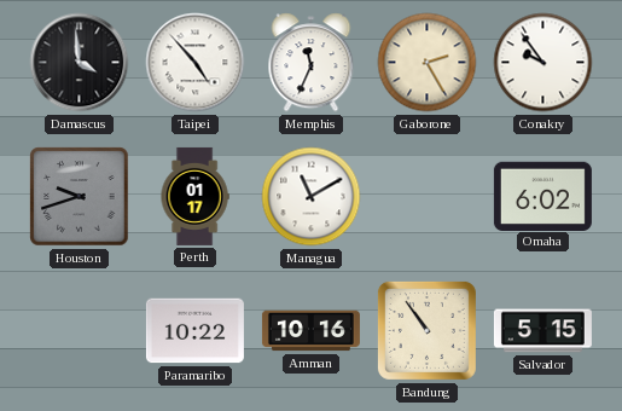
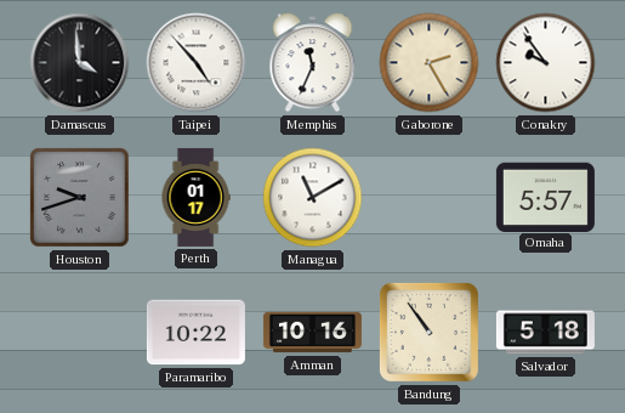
Omaha: 6:02 -> 5:57
Salvador: 5:15 -> 5:18
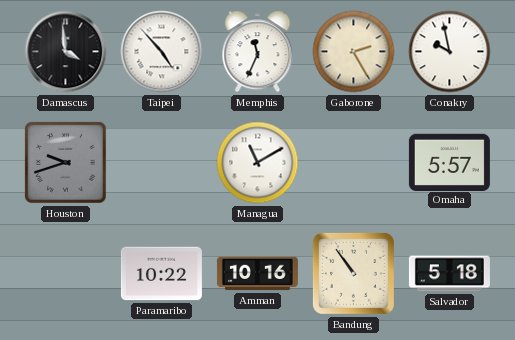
Conakry: 9:54 -> 9:58
Perth: 01:17 -> none
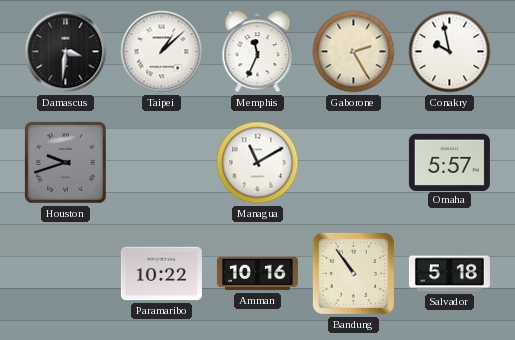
Damascus: 3:59 -> 3:31
Taipei: 4:53 -> 1:08
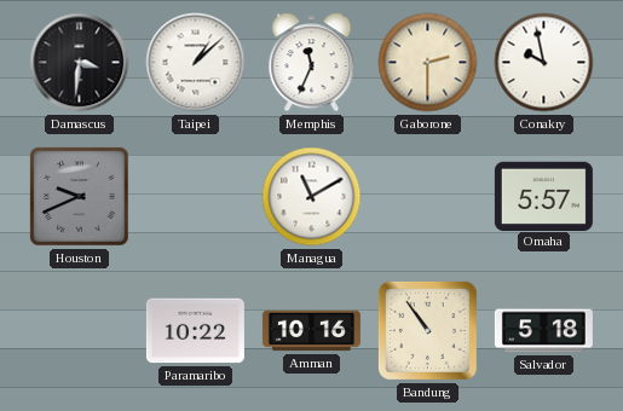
Gaborone: 2:25 -> 2:30
Houston: 9:42 -> 9:41
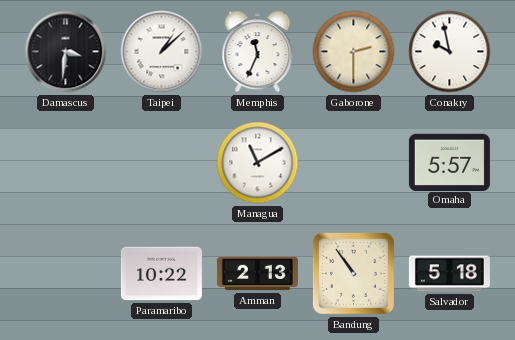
Houston: 9:41 -> none
Amman: 10:16 -> 2:13
